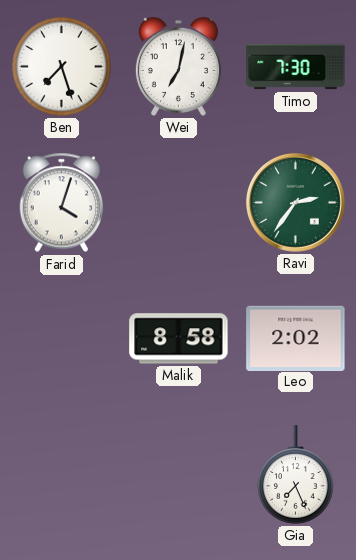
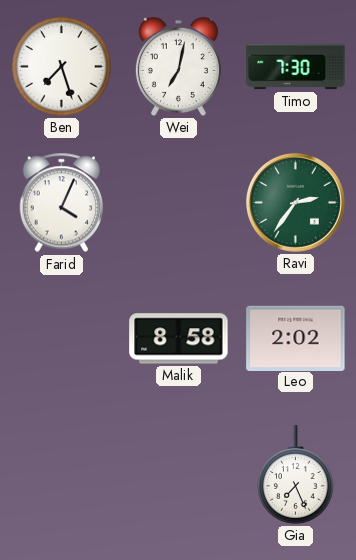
Farid: 4:03 -> 4:04
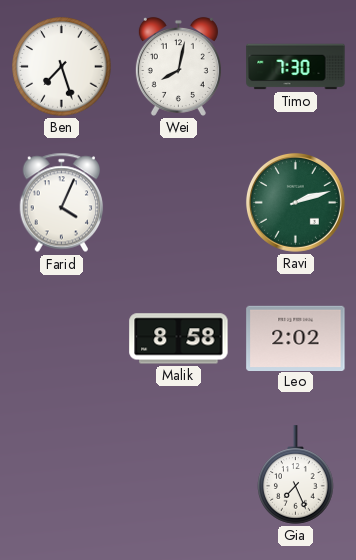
Wei: 7:02 -> 8:02
Ravi: 2:36 -> 2:12
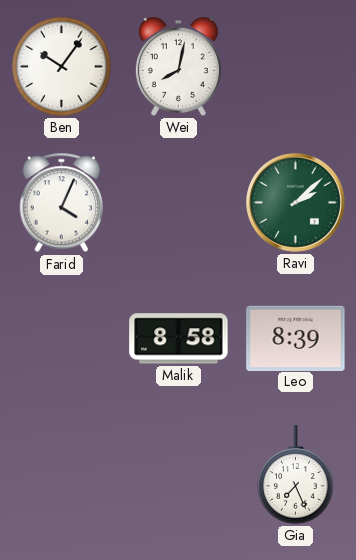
Ben: 7:27 -> 10:06
Timo: 7:30 -> none
Ravi: 2:12 -> 2:08
Leo: 2:02 -> 8:39
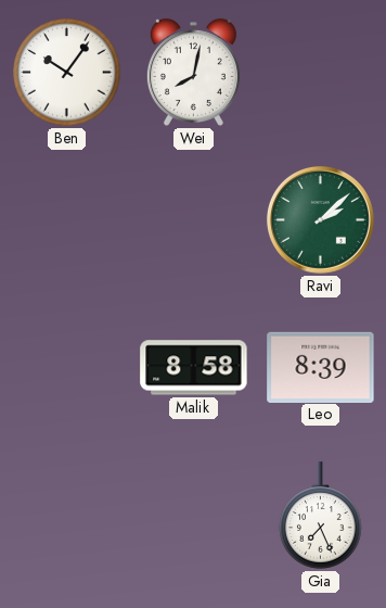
Farid: 4:04 -> none
